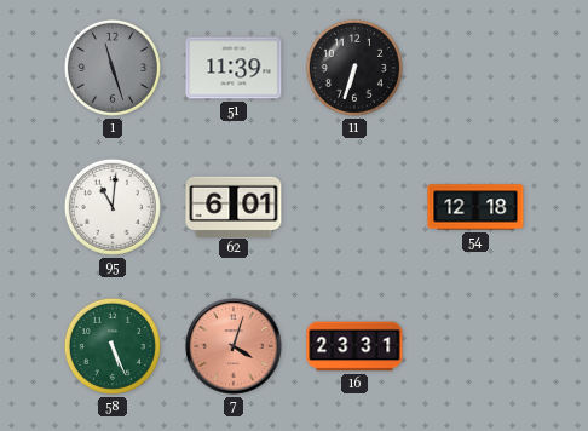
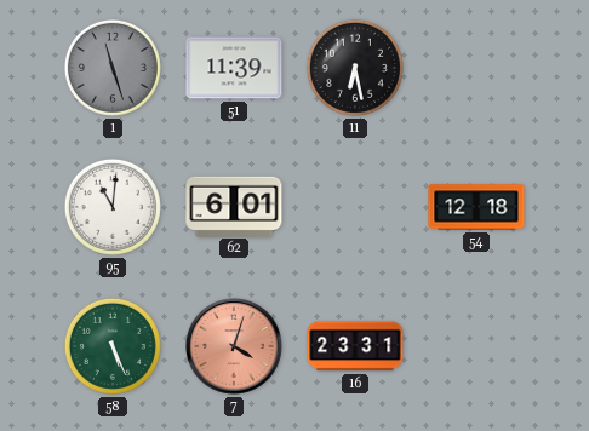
11: 6:33 -> 6:28
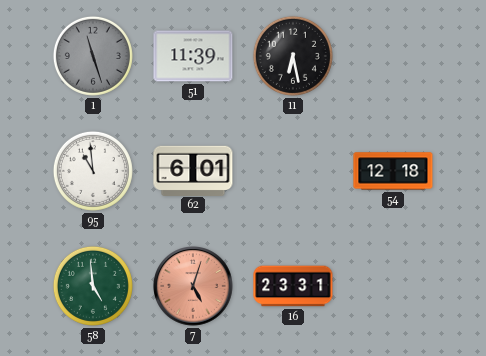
95: 11:01 -> 10:59
58: 5:26 -> 4:59
7: 4:03 -> 5:03
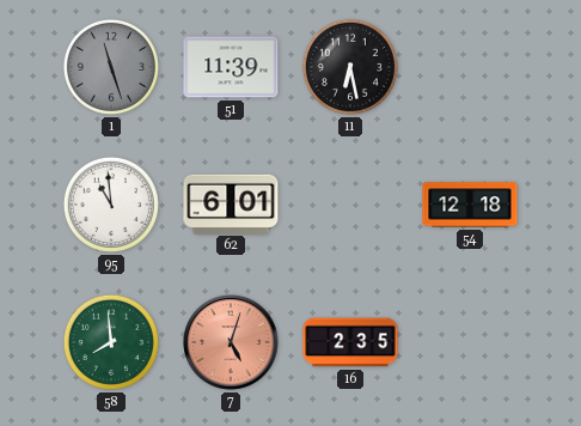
58: 4:59 -> 7:59
16: 23:31 -> 2:35
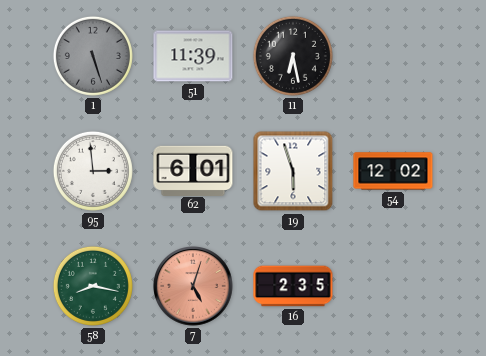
1: 11:27 -> 5:27
95: 10:59 -> 2:59
19: none -> 5:57
54: 12:18 -> 12:02
58: 7:59 -> 8:17
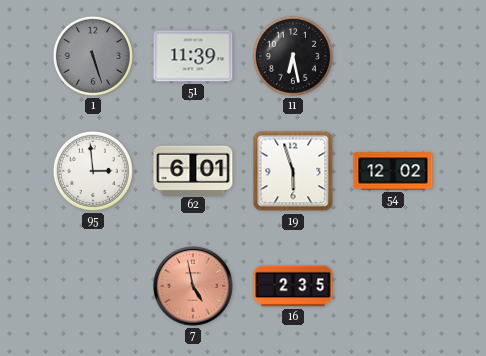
58: 8:17 -> none
7: 5:03 -> 4:58
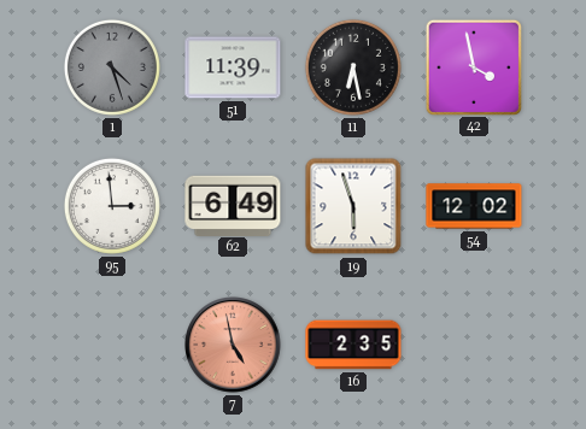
1: 5:27 -> 4:27
42: none -> 3:58
62: 6:01 -> 6:49
